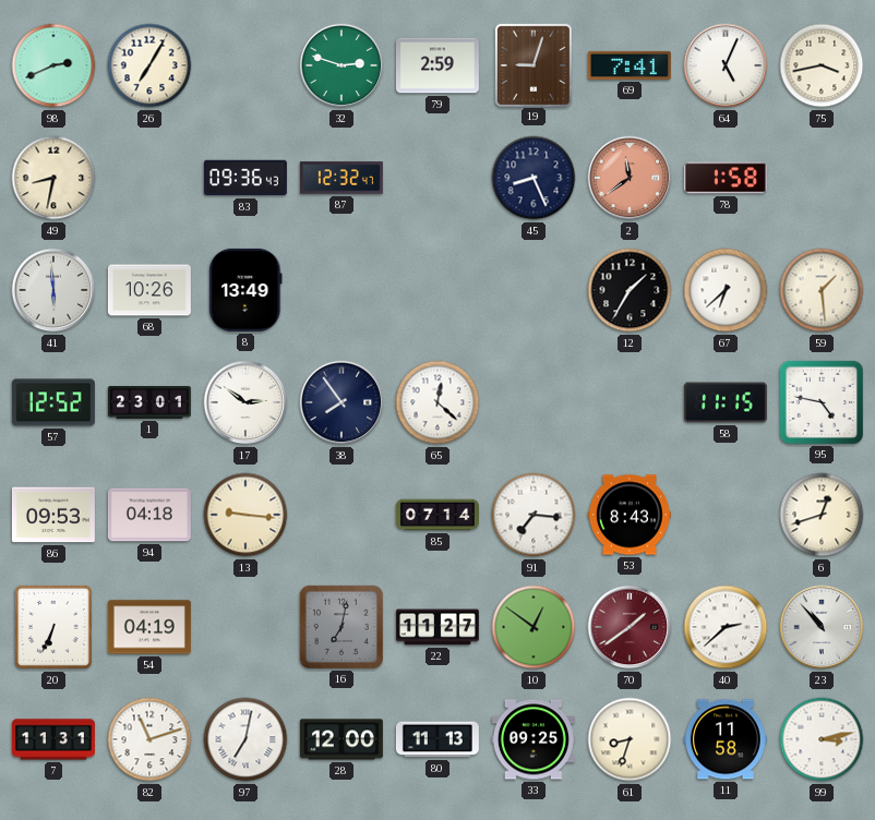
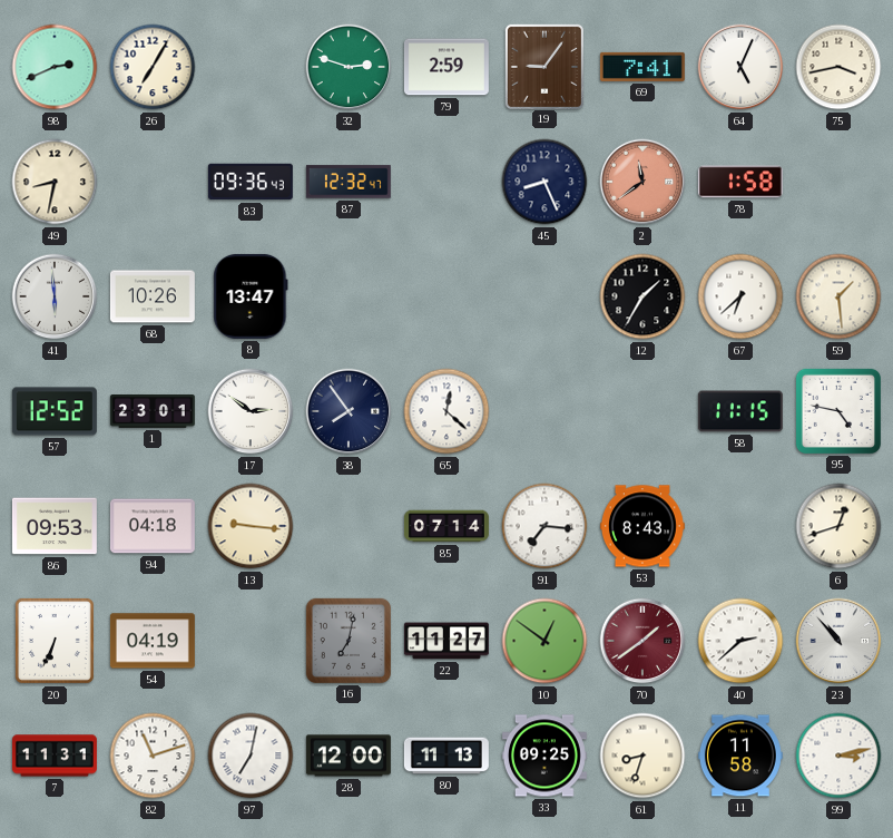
19: 9:03 -> 9:06
8: 13:49 -> 13:47
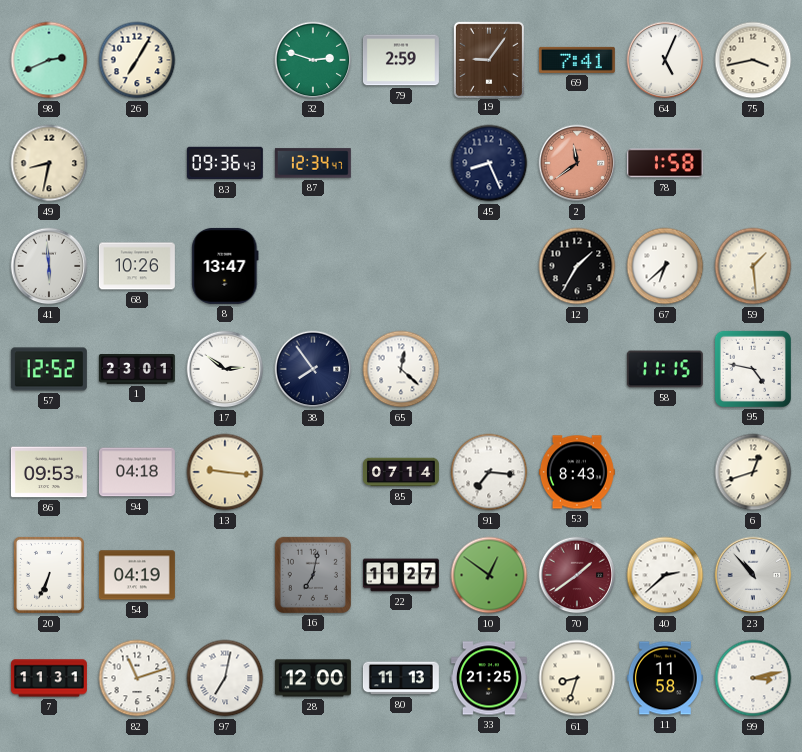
87: 12:32 -> 12:34
33: 09:25 -> 21:25
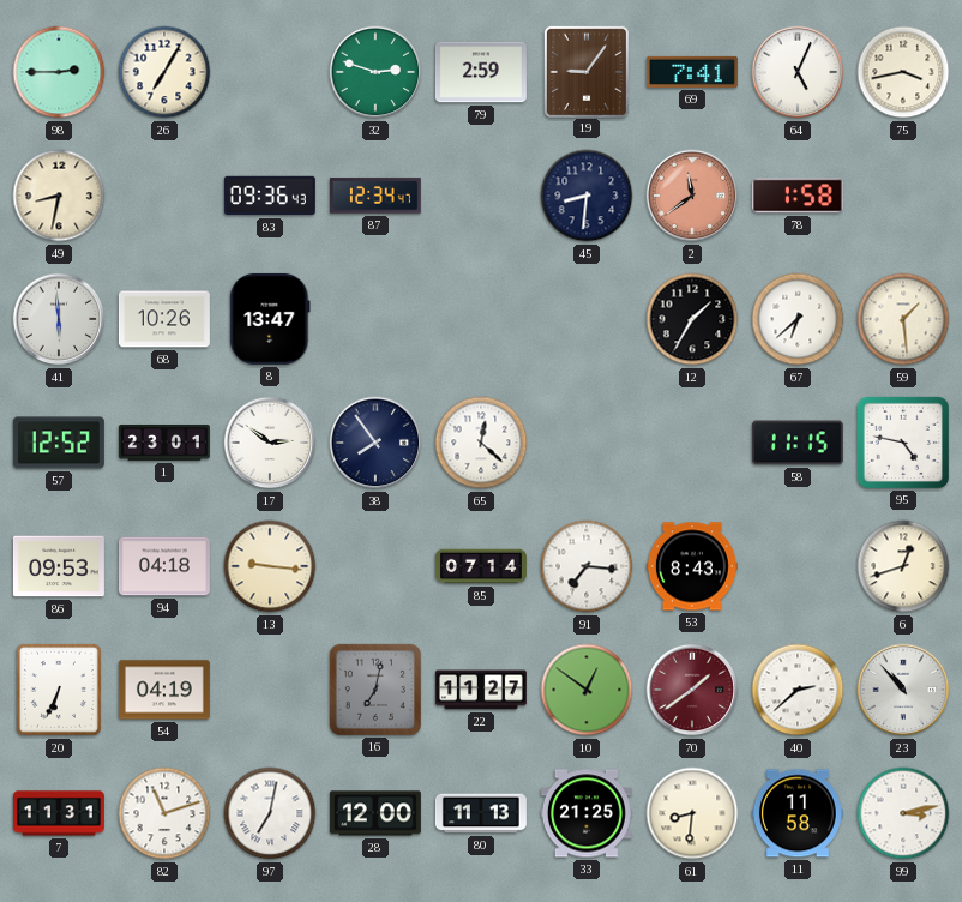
98: 2:41 -> 2:45
45: 8:26 -> 8:31
61: 8:33 -> 8:31
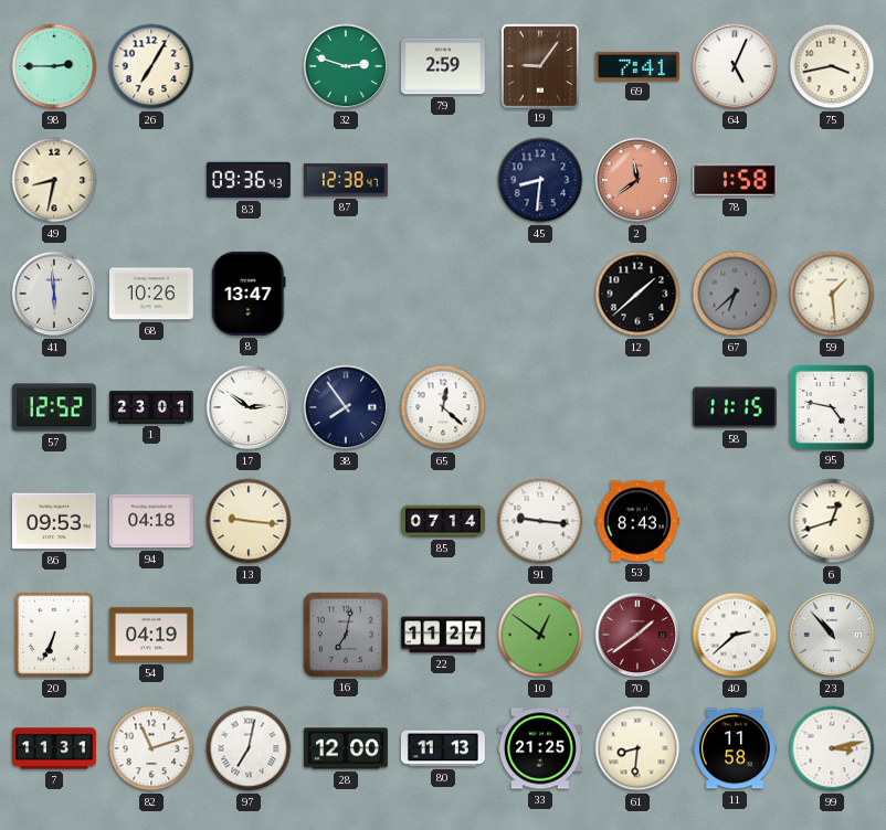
87: 12:34 -> 12:38
12: 1:35 -> 1:38
67 dial: white -> grey
91: 7:16 -> 9:16
